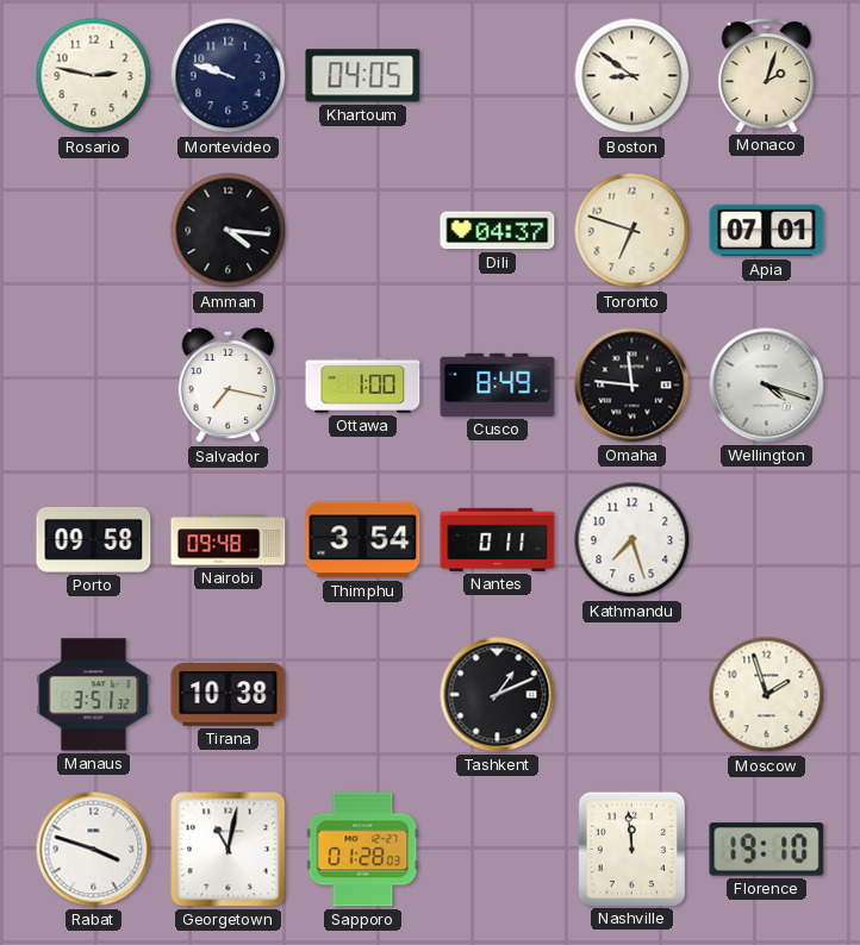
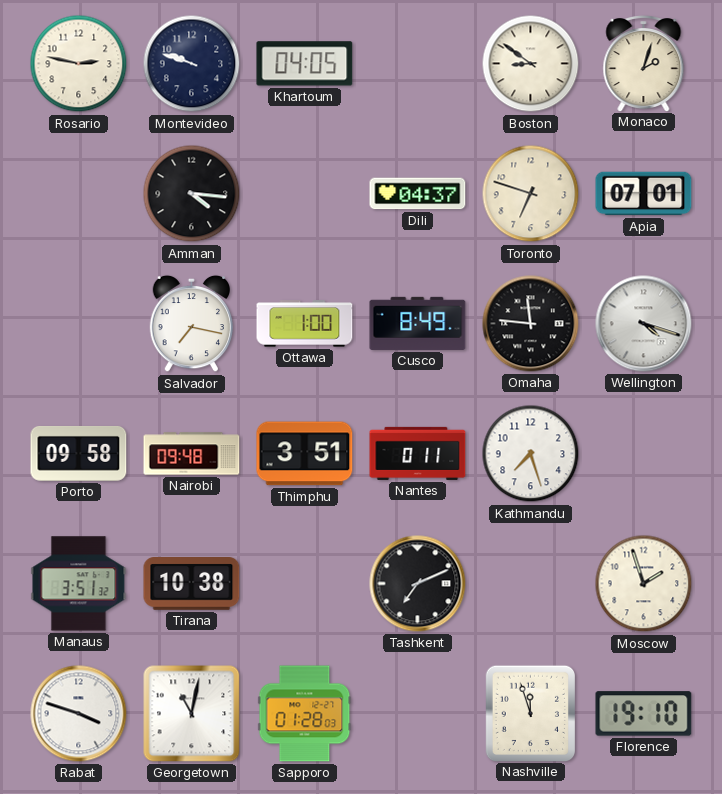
Thimphu: 3:54 -> 3:51
Tashkent: 1:11 -> 7:11
Nashville: 11:59 -> 11:57
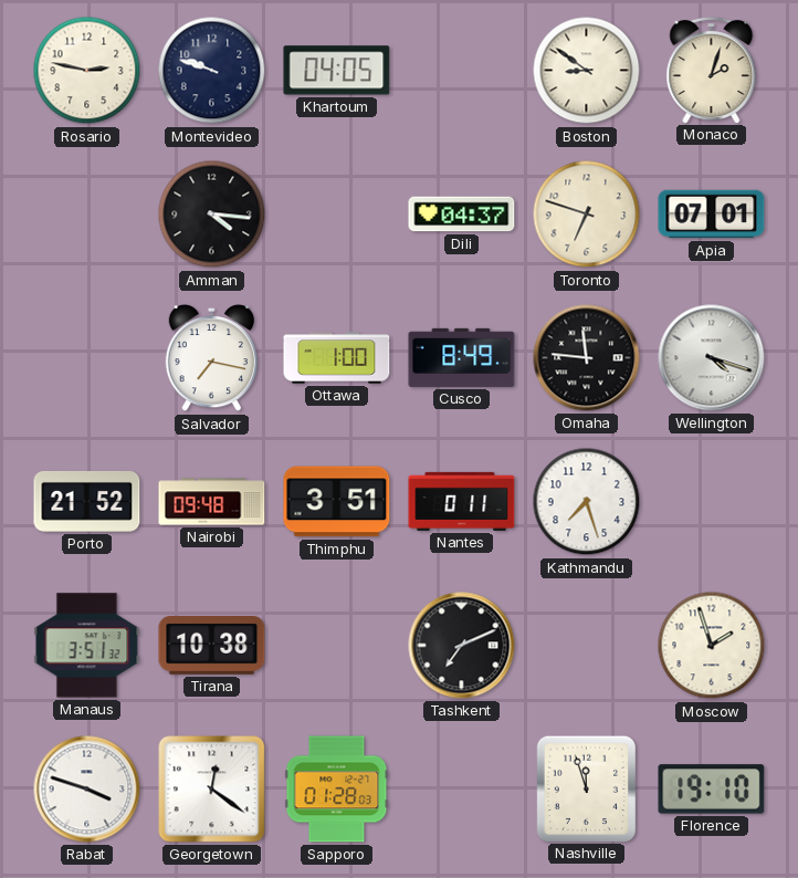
Porto: 09:58 -> 21:52
Georgetown: 11:02 -> 12:21
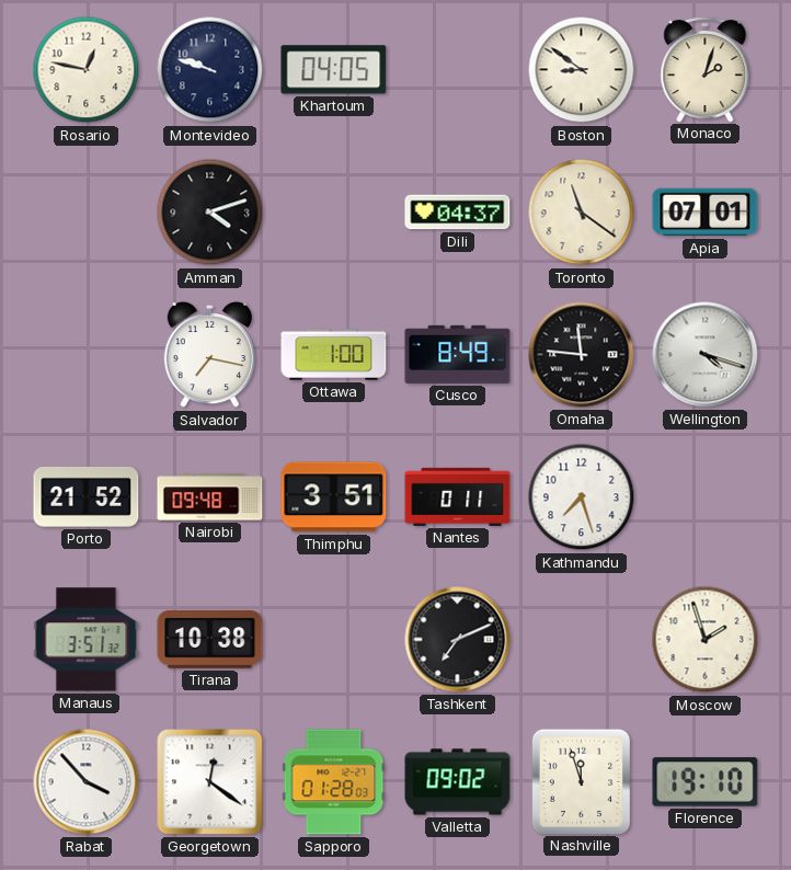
Rosario: 2:47 -> 12:47
Amman: 4:16 -> 4:12
Toronto: 6:48 -> 11:21
Rabat: 3:48 -> 3:53
Valletta: none -> 09:02
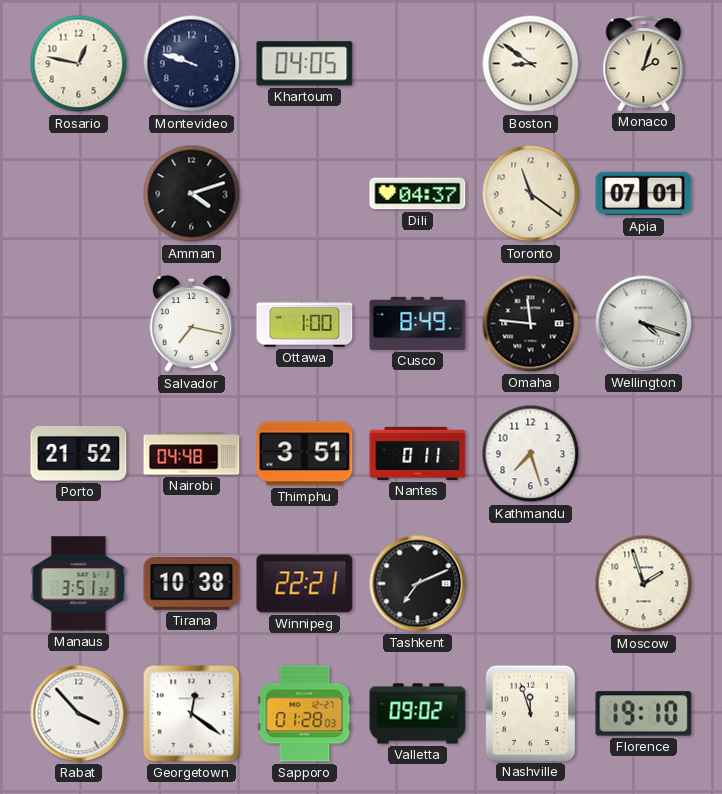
Nairobi: 09:48 -> 04:48
Winnipeg: none -> 22:21
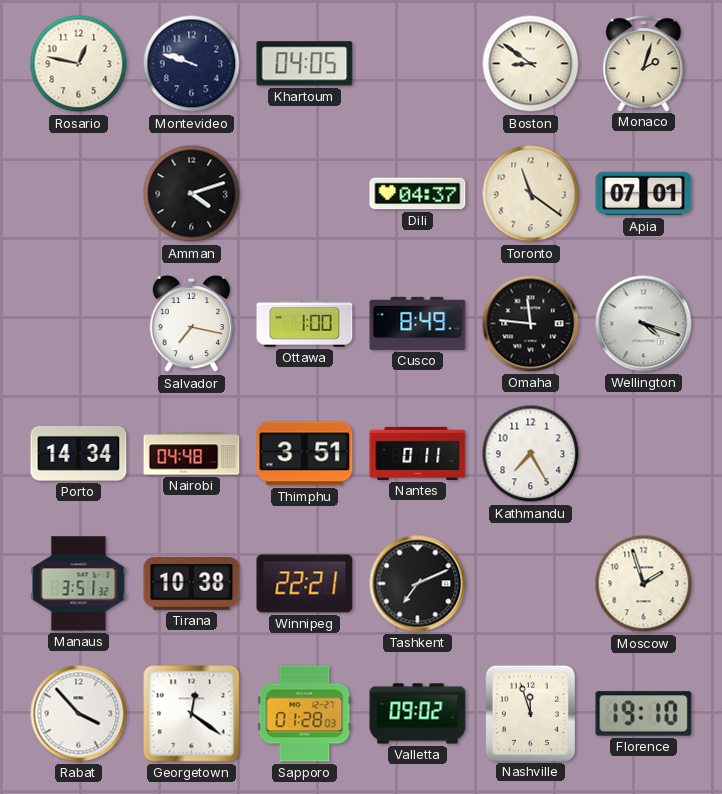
Porto: 21:52 -> 14:34
Kathmandu: 7:27 -> 7:25
